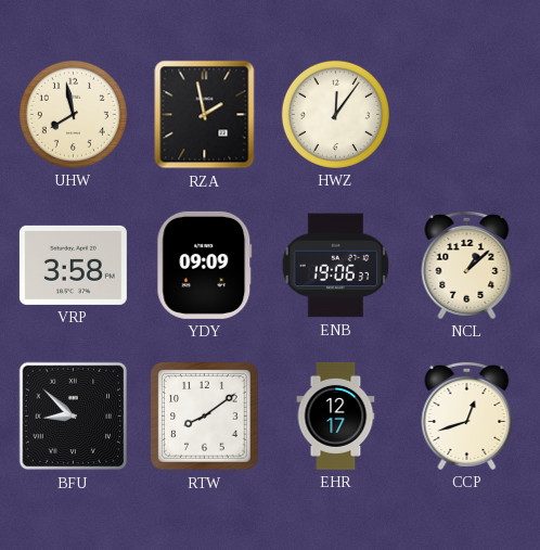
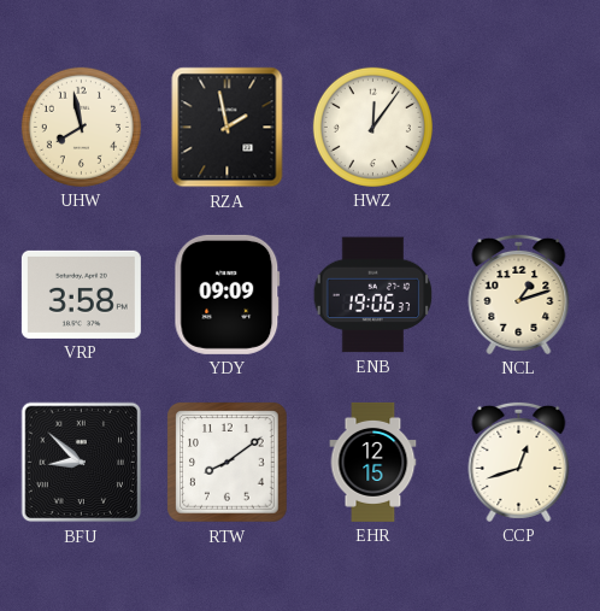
NCL: 1:08 -> 1:12
EHR: 12:17 -> 12:15
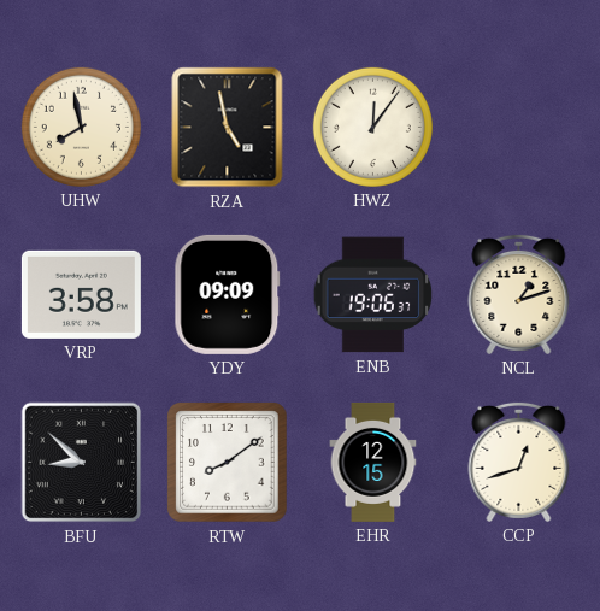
RZA: 1:58 -> 4:58
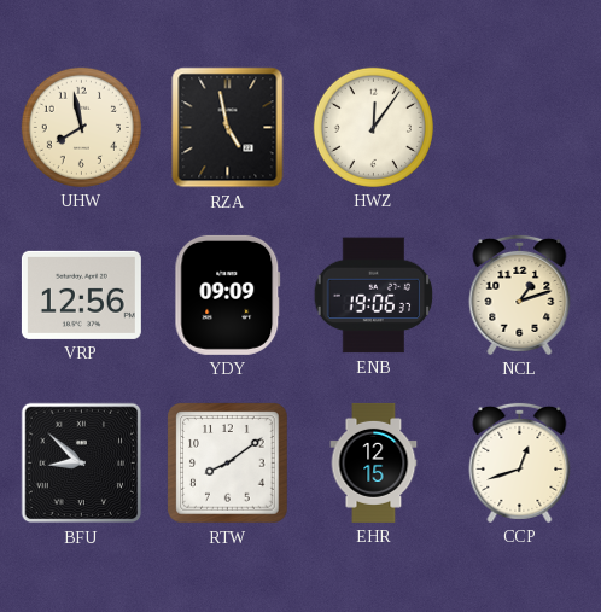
VRP: 3:58 -> 12:56
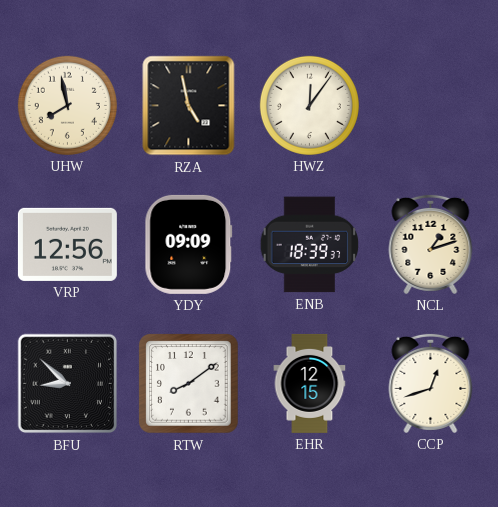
ENB: 19:06 -> 18:39
